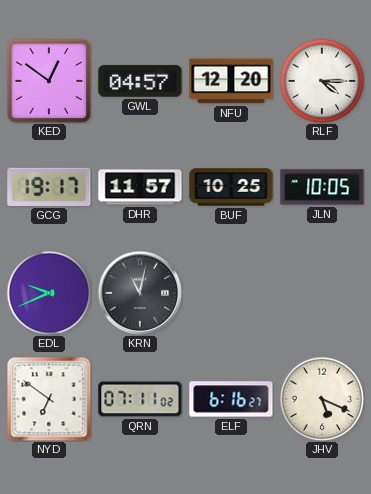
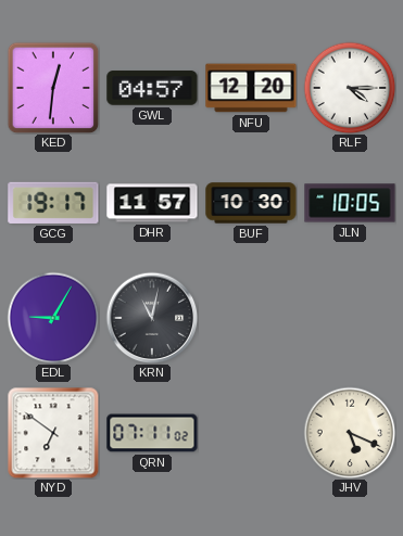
KED: 12:51 -> 12:31
BUF: 10:25 -> 10:30
EDL: 9:41 -> 9:05
ELF: 6:16 -> none
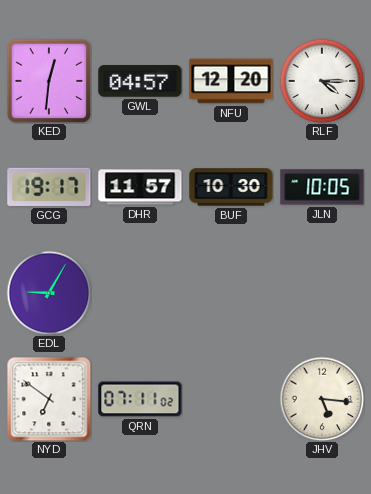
KRN: 11:02 -> none
JHV: 5:19 -> 5:16
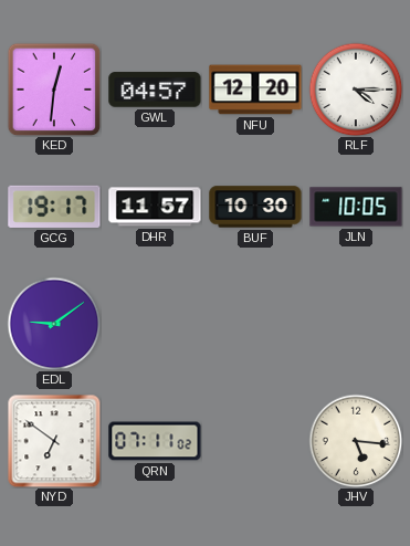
EDL: 9:05 -> 9:09
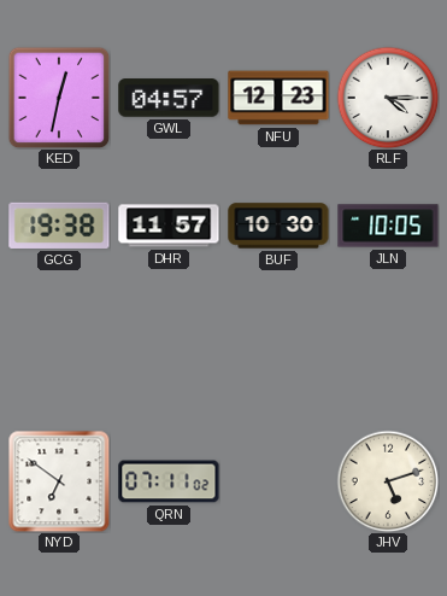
KED: 12:31 -> 12:32
NFU: 12:20 -> 12:23
GCG: 19:17 -> 19:38
EDL: 9:09 -> none
JHV: 5:16 -> 5:12
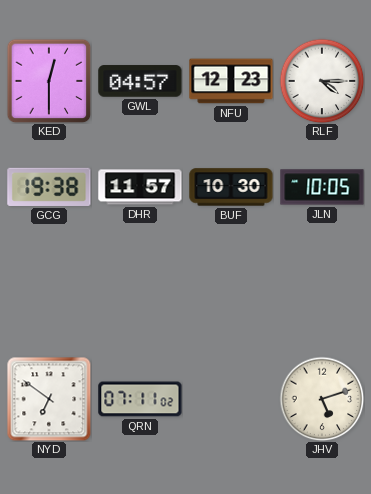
KED: 12:32 -> 12:30
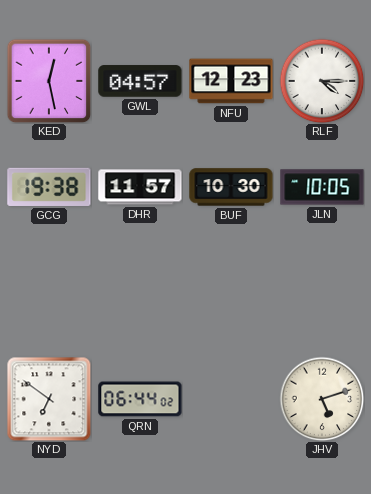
KED: 12:30 -> 12:28
QRN: 07:11 -> 06:44
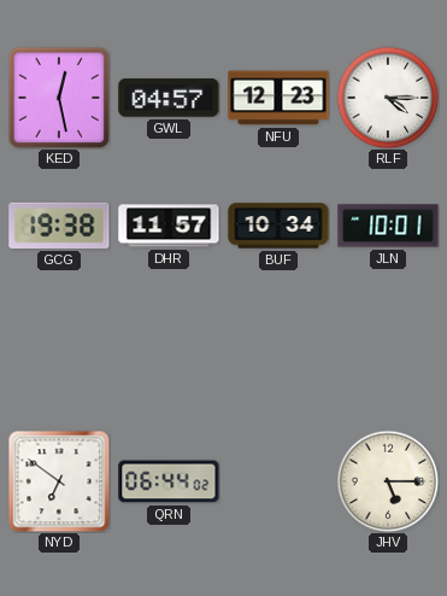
BUF: 10:30 -> 10:34
JLN: 10:05 -> 10:01
JHV: 5:12 -> 5:15
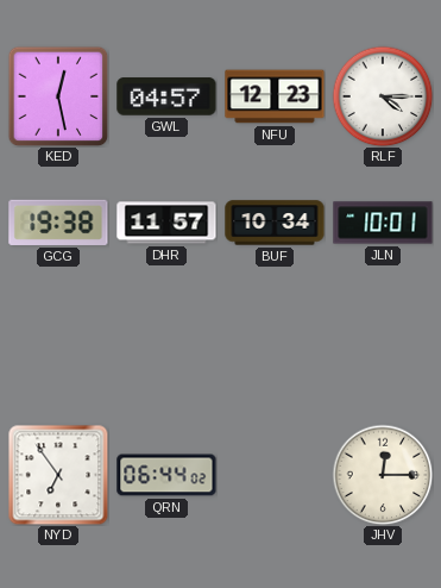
NYD: 6:51 -> 6:54
JHV: 5:15 -> 12:15
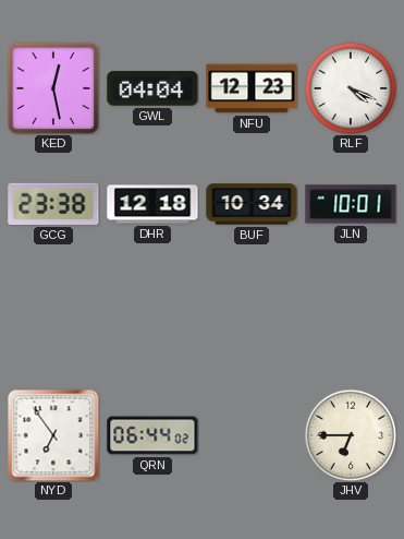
GWL: 04:57 -> 04:04
RLF: 4:15 -> 4:19
GCG: 19:38 -> 23:38
DHR: 11:57 -> 12:18
JHV: 12:15 -> 6:45
